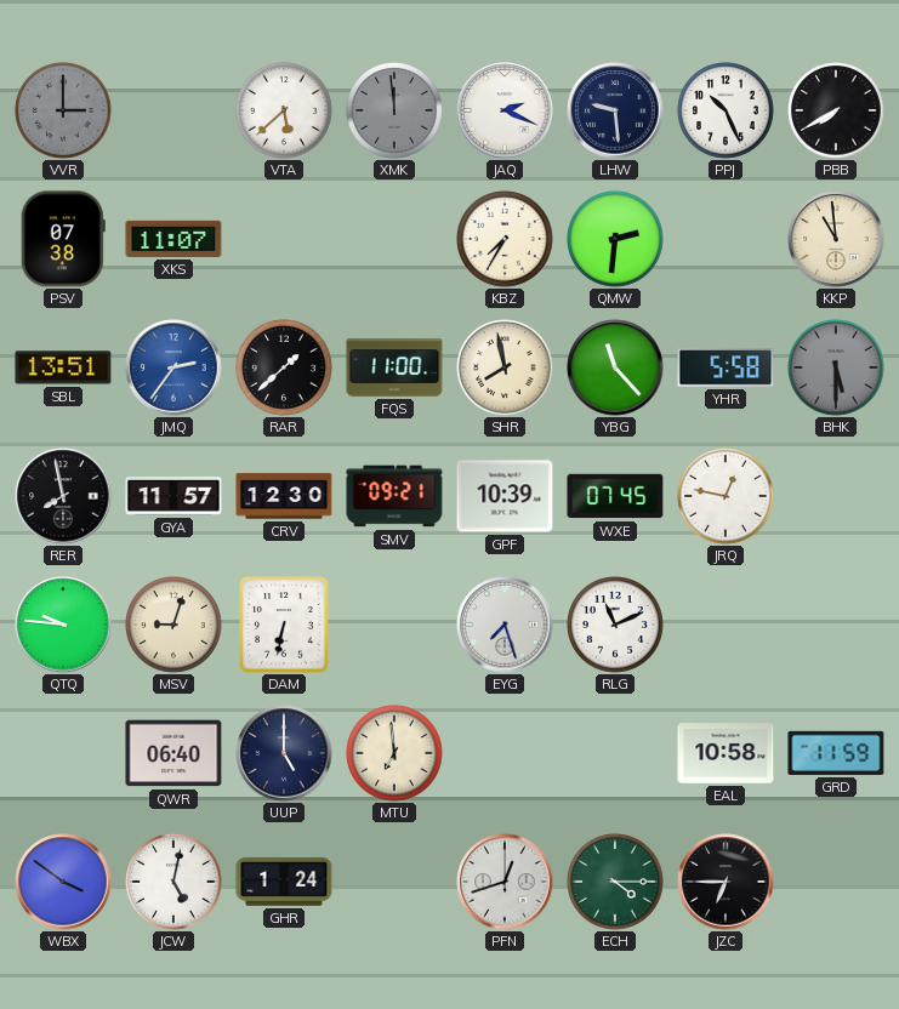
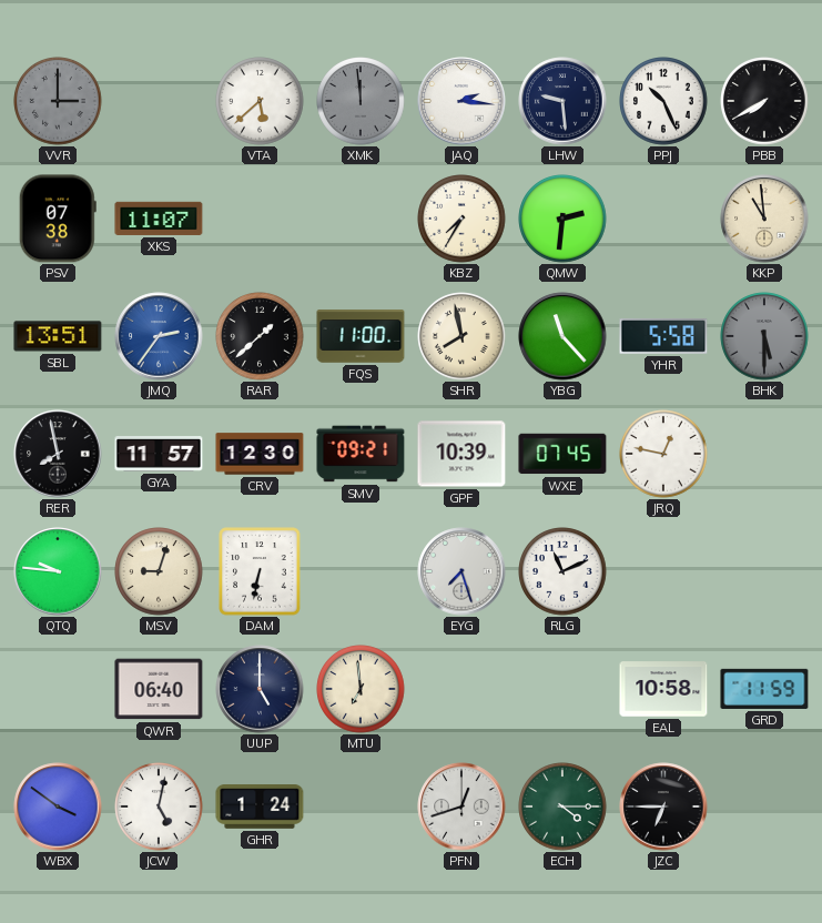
JAQ: 2:19 -> 2:16
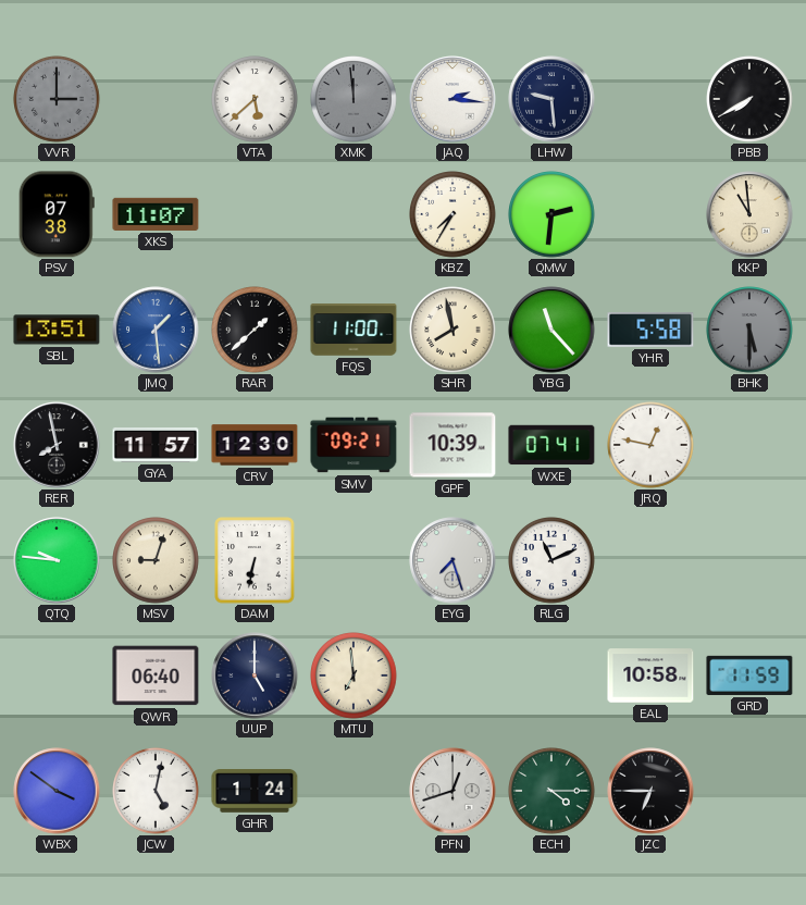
PPJ: 10:26 -> none
JMQ: 2:36 -> 1:29
WXE: 07:45 -> 07:41
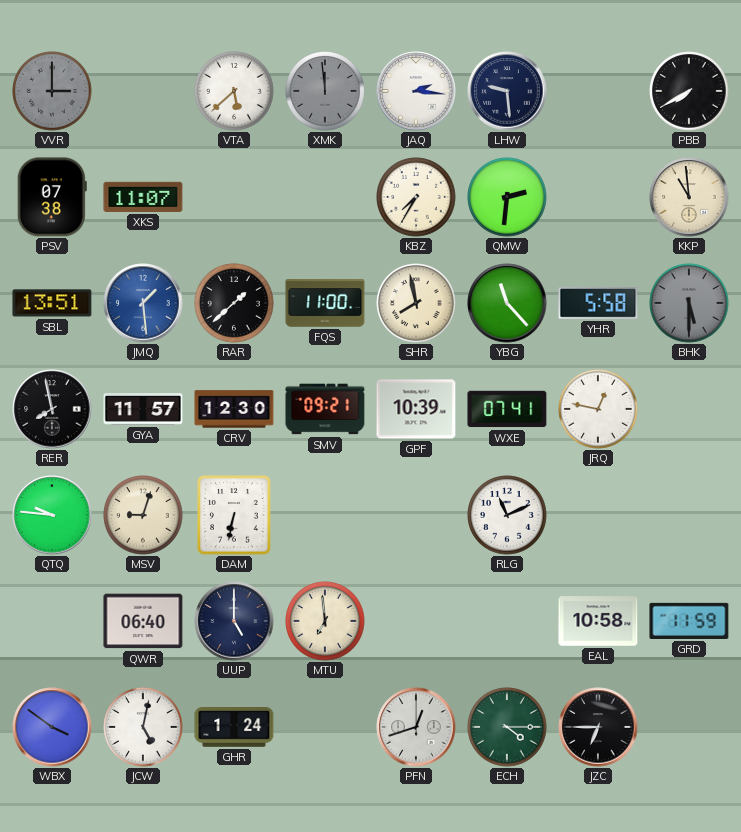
EYG: 7:27 -> none
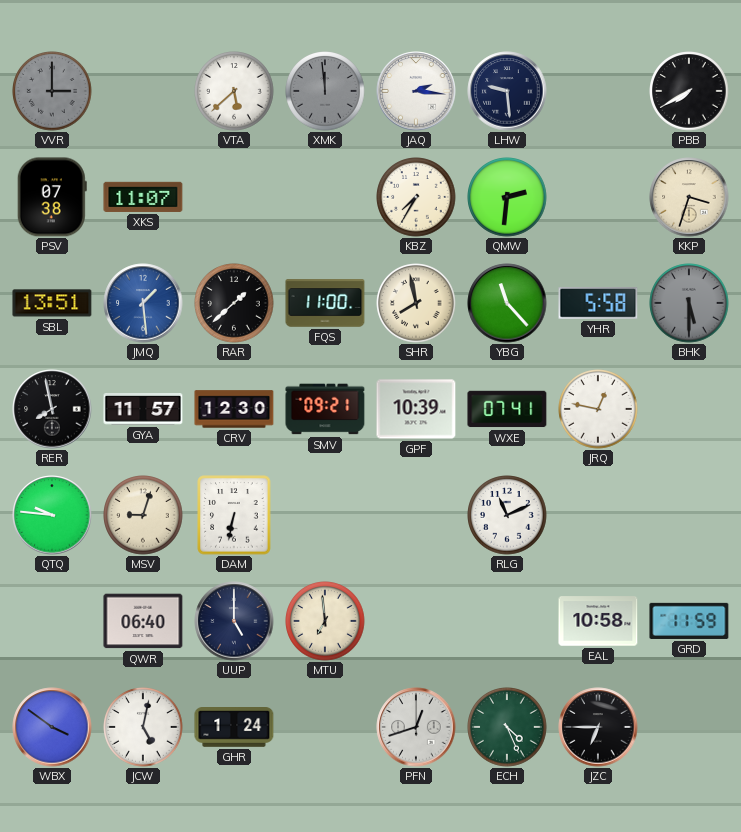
KKP: 10:59 -> 3:33
ECH: 4:15 -> 4:26
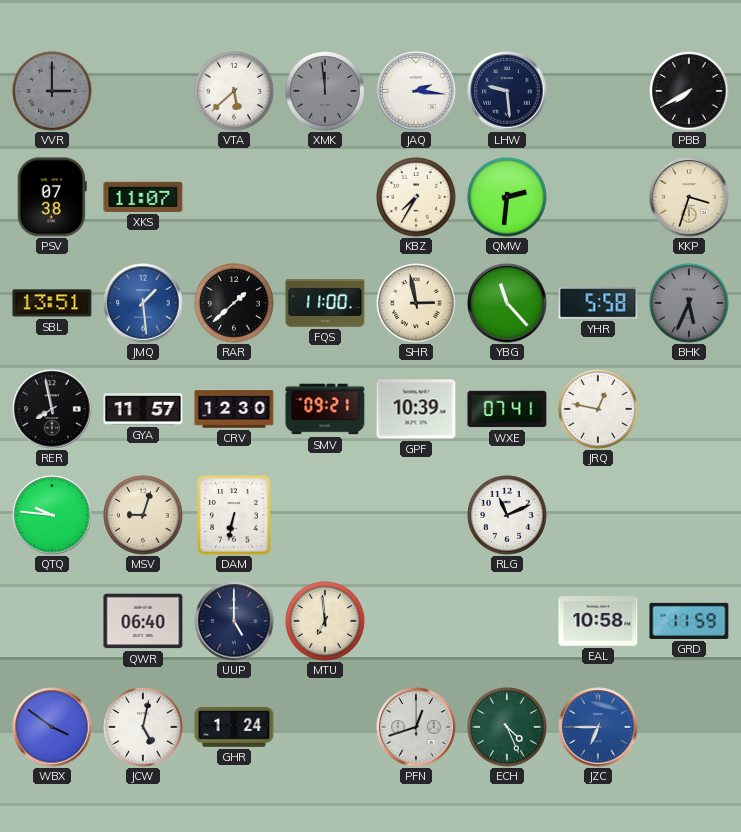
SHR: 7:58 -> 2:58
BHK: 5:30 -> 5:34
JZC dial: black -> blue
